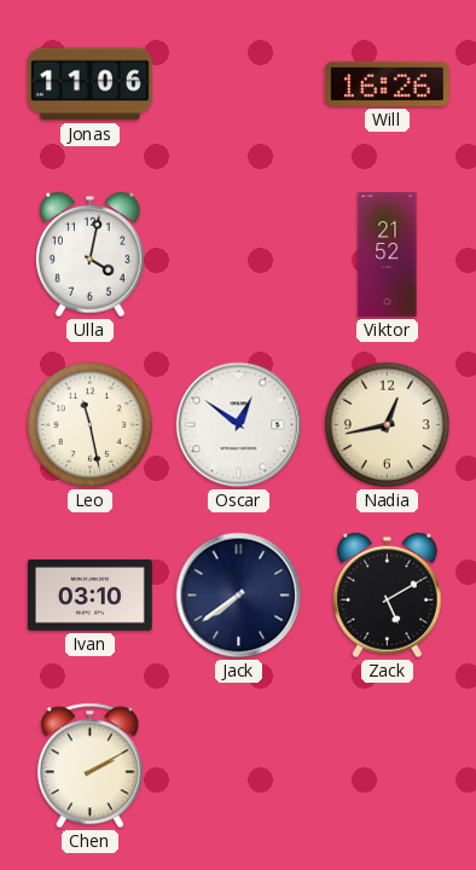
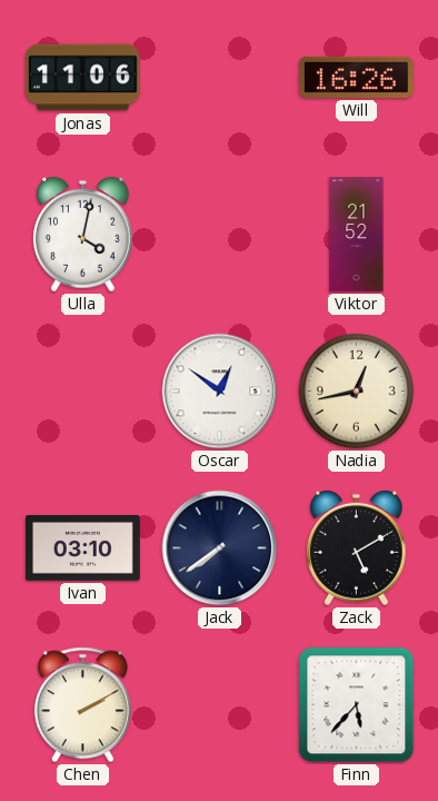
Leo: 11:28 -> none
Finn: none -> 5:37
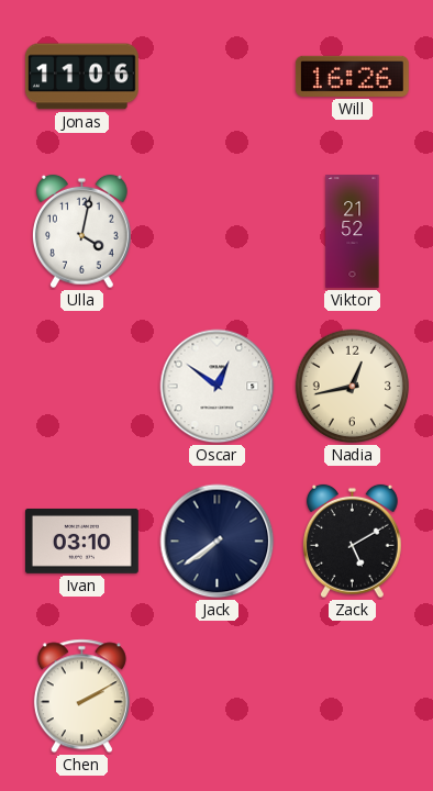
Finn: 5:37 -> none
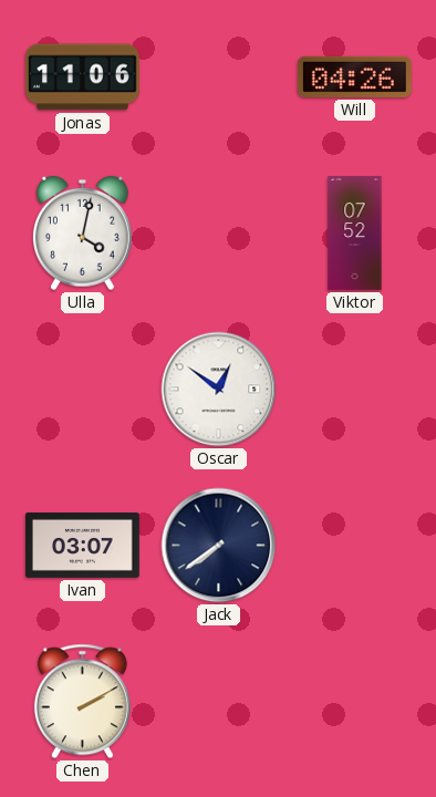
Will: 16:26 -> 04:26
Viktor: 21:52 -> 07:52
Nadia: 12:43 -> none
Ivan: 03:10 -> 03:07
Zack: 5:10 -> none
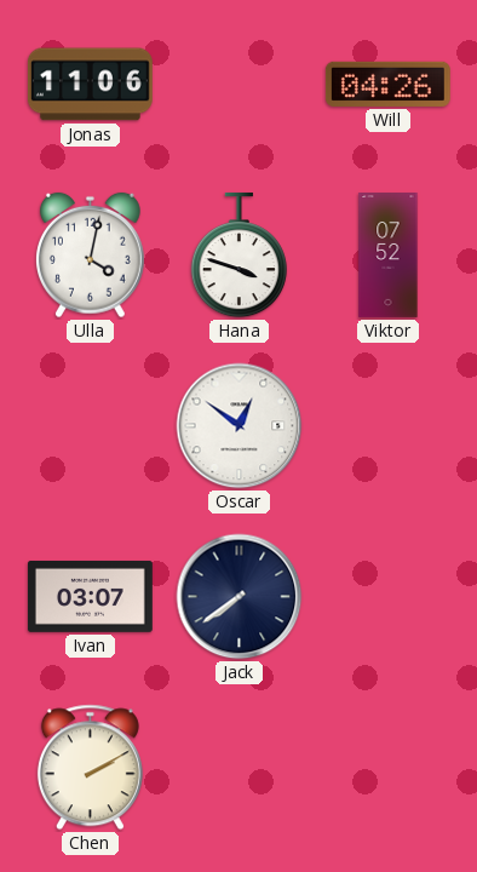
Hana: none -> 3:48
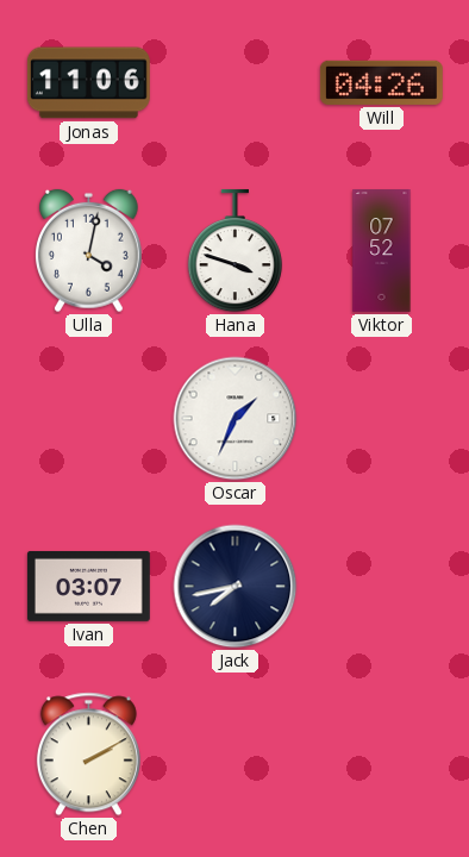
Oscar: 12:51 -> 1:34
Jack: 7:39 -> 7:43
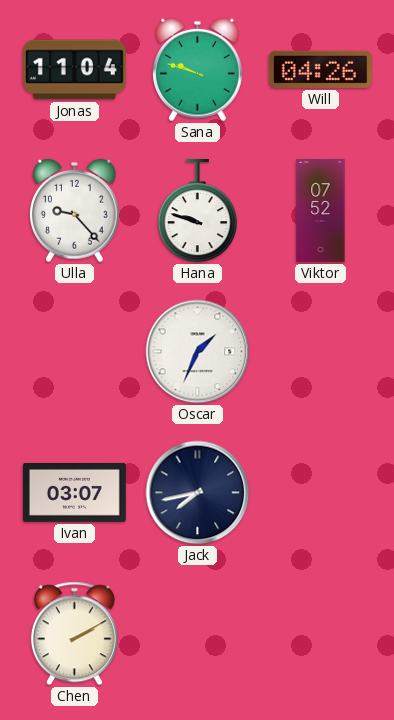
Jonas: 11:06 -> 11:04
Sana: none -> 9:48
Ulla: 4:02 -> 9:23
Hana: 3:48 -> 9:48
